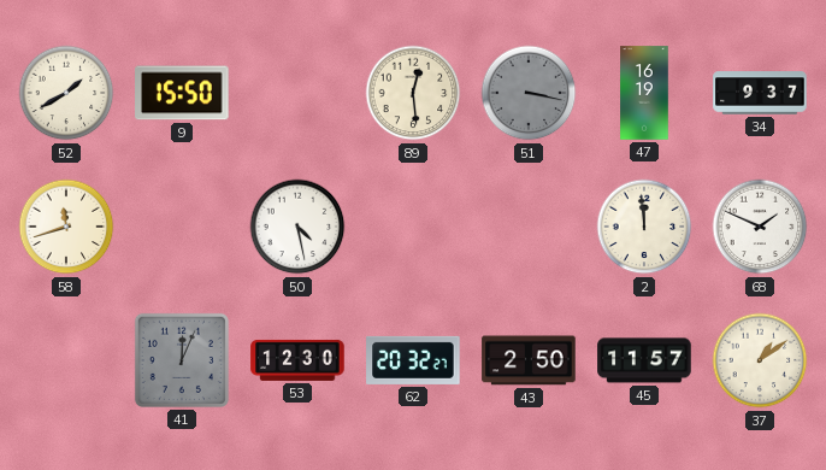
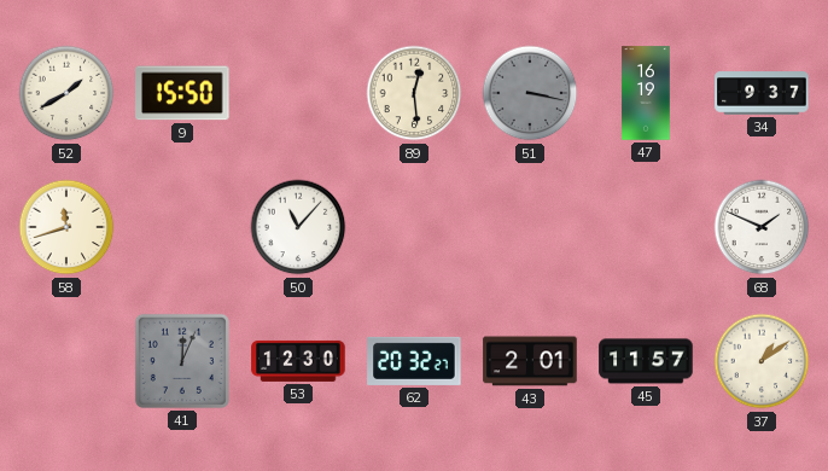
50: 4:28 -> 11:07
2: 11:59 -> none
43: 2:50 -> 2:01
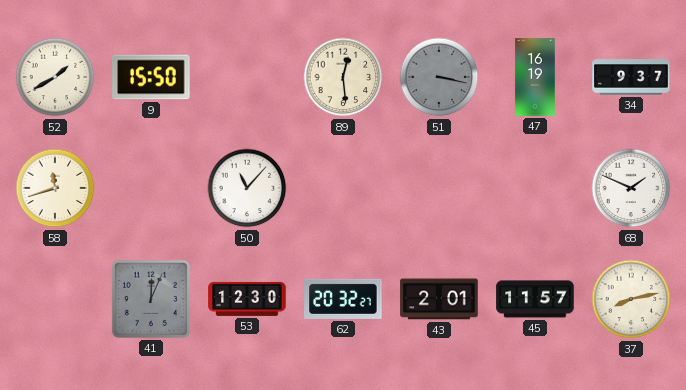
37: 1:09 -> 8:13
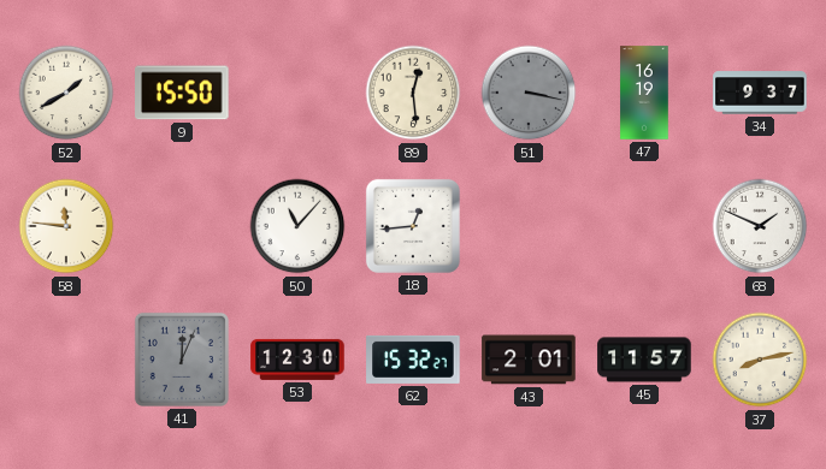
58: 11:42 -> 11:46
18: none -> 12:44
62: 20:32 -> 15:32
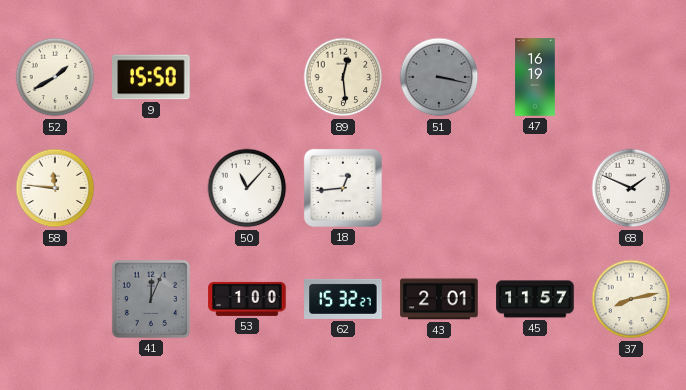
34: 9:37 -> none
53: 12:30 -> 1:00
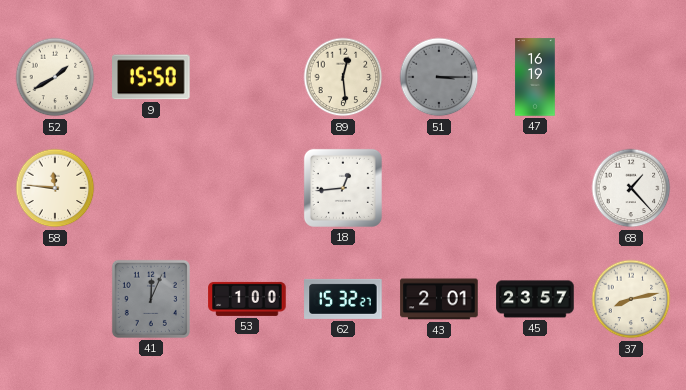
51: 3:17 -> 3:15
50: 11:07 -> none
68: 1:49 -> 1:23
45: 11:57 -> 23:57
